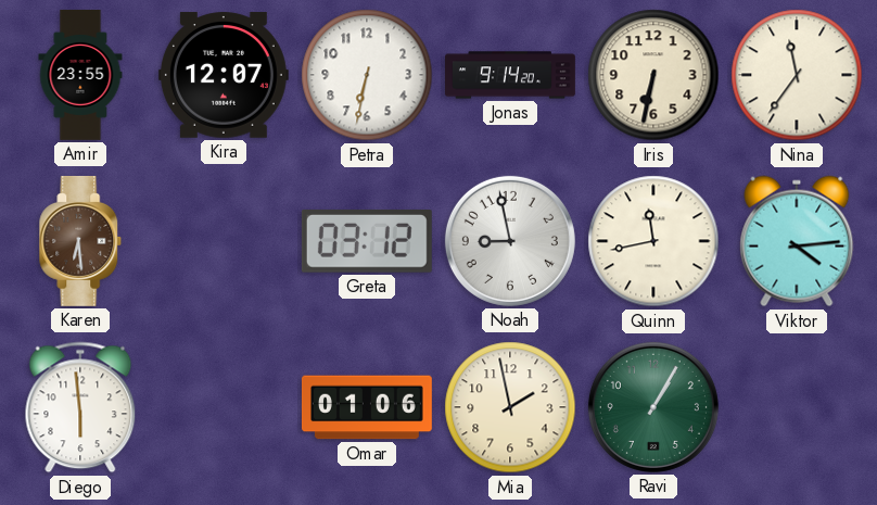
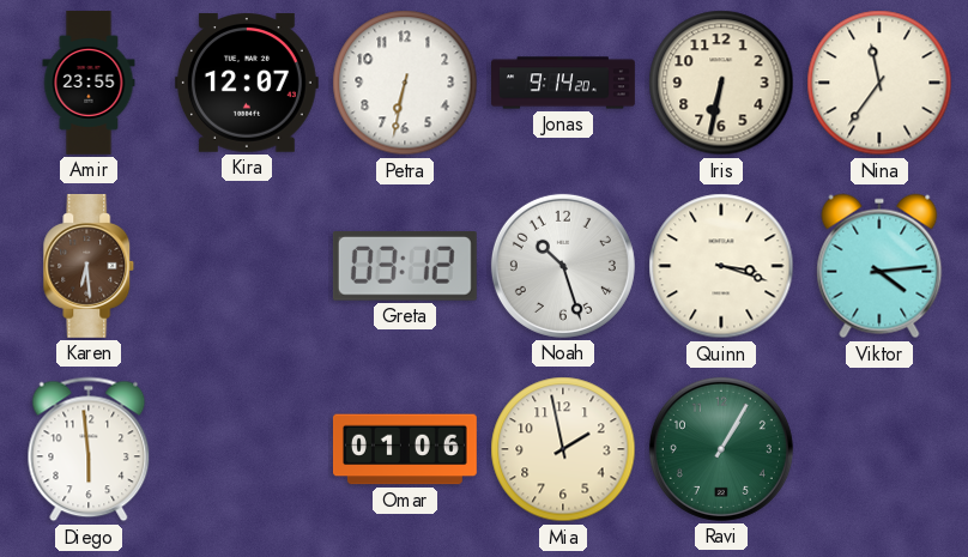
Noah: 8:58 -> 10:27
Quinn: 11:43 -> 3:18
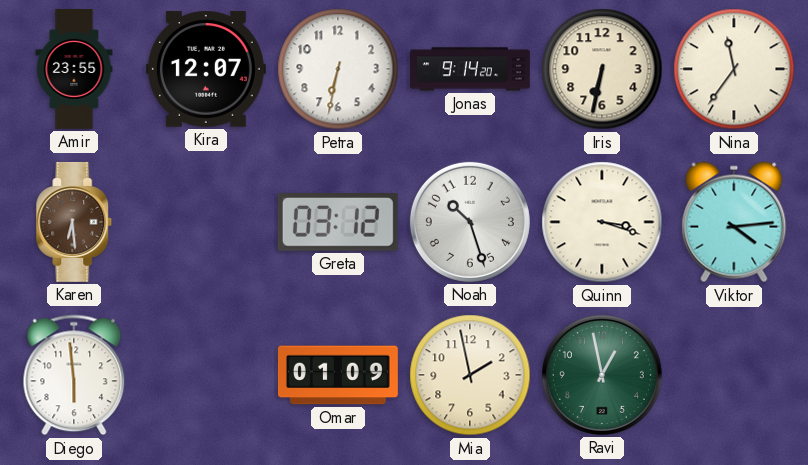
Omar: 01:06 -> 01:09
Ravi: 1:05 -> 12:58
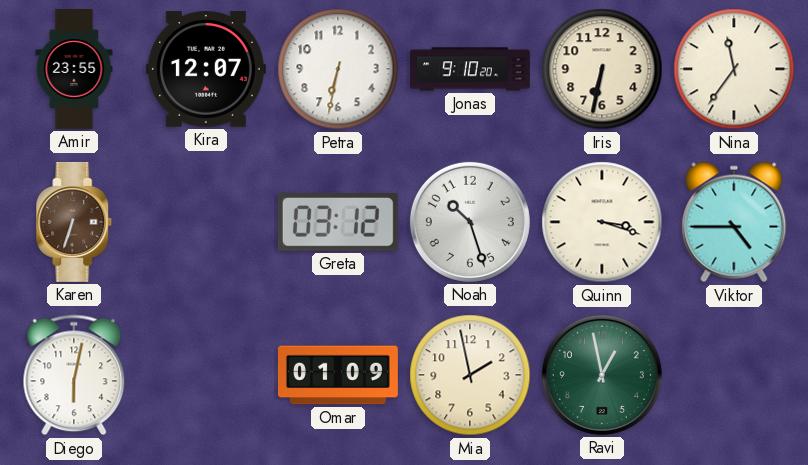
Jonas: 9:14 -> 9:10
Karen: 6:29 -> 6:33
Viktor: 4:14 -> 4:45
Diego: 5:59 -> 6:02
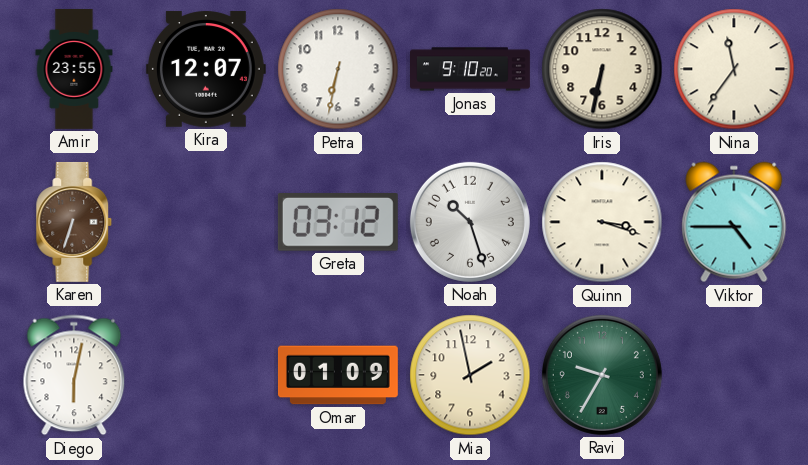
Ravi: 12:58 -> 9:35
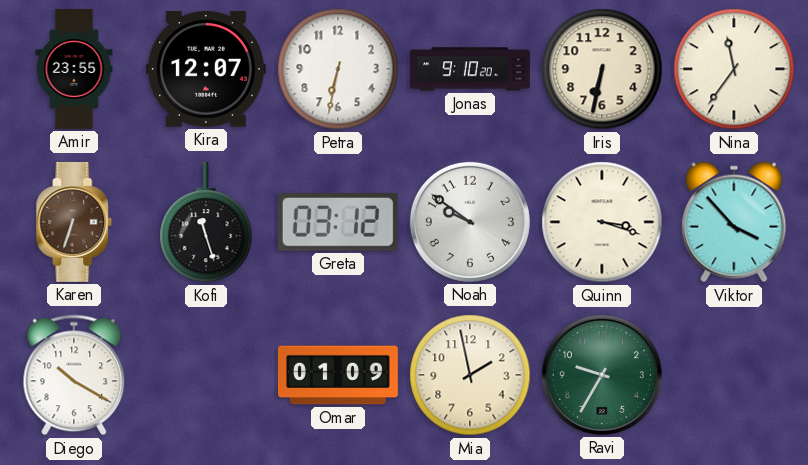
Kofi: none -> 11:27
Noah: 10:27 -> 9:51
Viktor: 4:45 -> 3:53
Diego: 6:02 -> 10:20
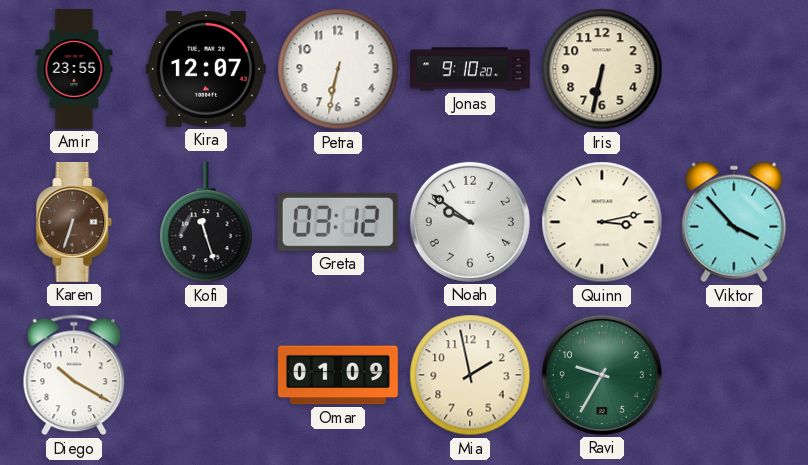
Nina: 11:36 -> none
Quinn: 3:18 -> 3:13
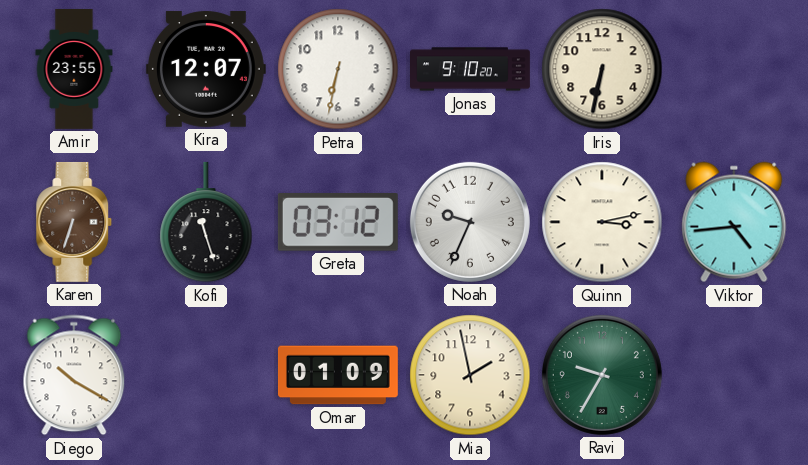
Noah: 9:51 -> 9:34
Viktor: 3:53 -> 4:44
